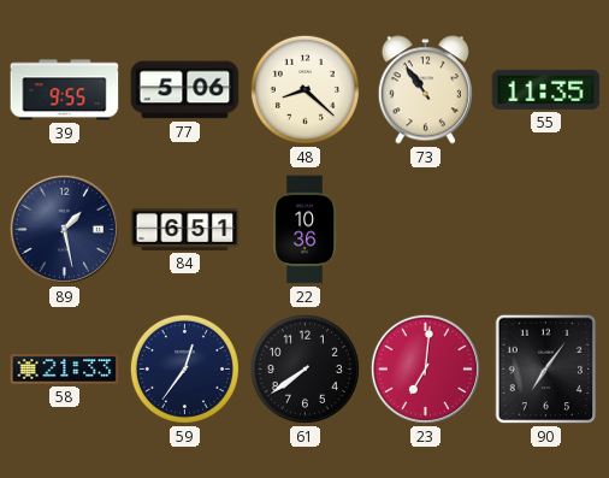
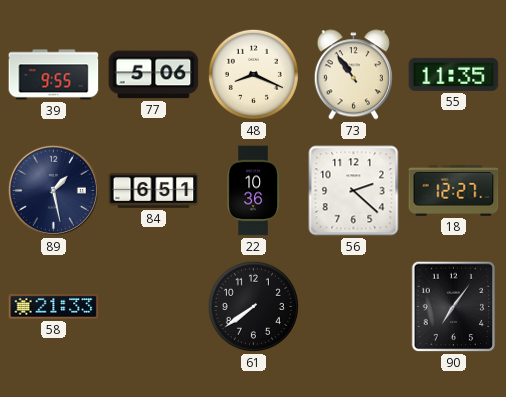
48: 8:22 -> 8:19
56: none -> 2:22
18: none -> 12:27
59: 12:36 -> none
23: 7:01 -> none
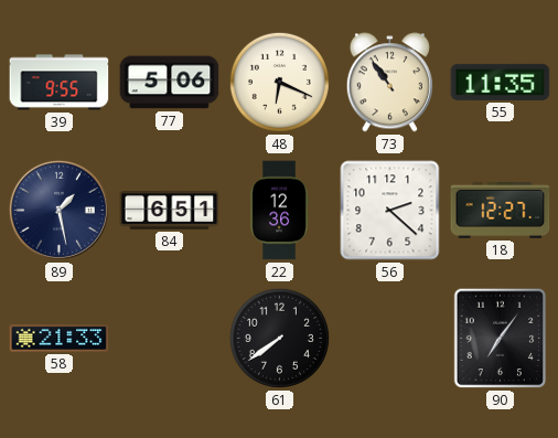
48: 8:19 -> 6:19
22: 10:36 -> 12:36
